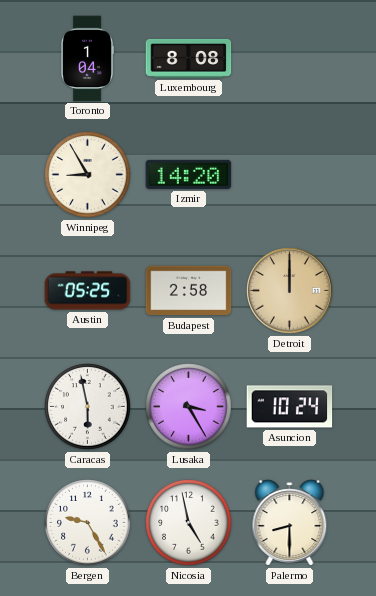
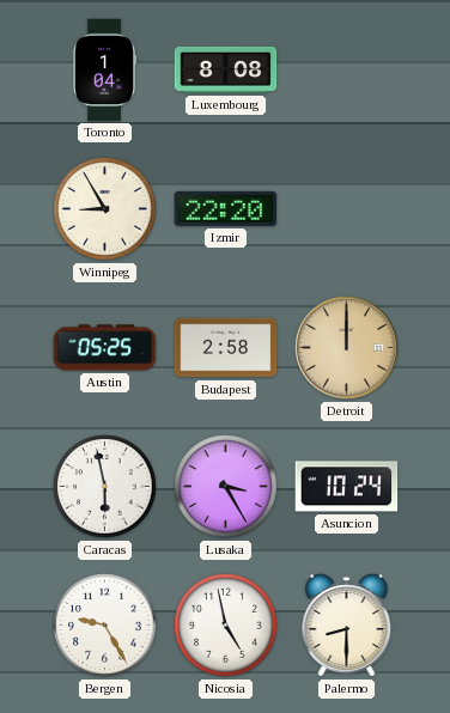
Izmir: 14:20 -> 22:20
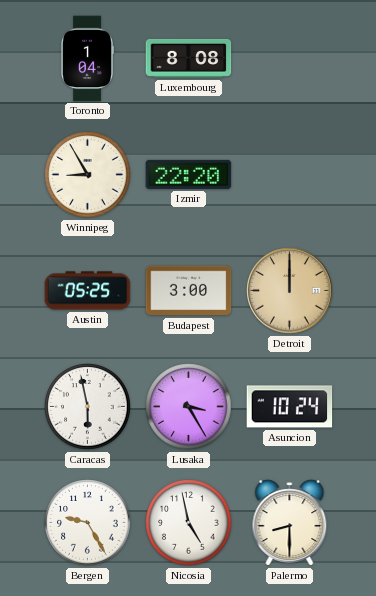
Budapest: 2:58 -> 3:00
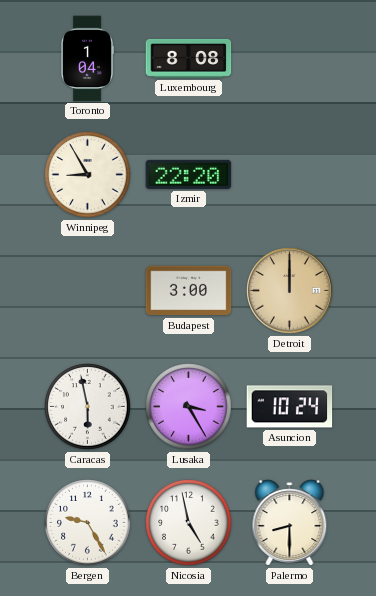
Austin: 05:25 -> none
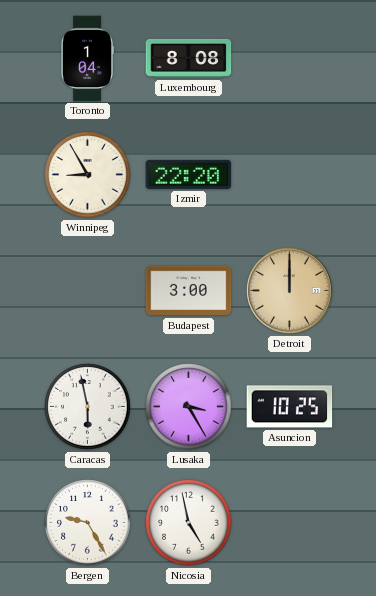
Asuncion: 10:24 -> 10:25
Palermo: 8:30 -> none
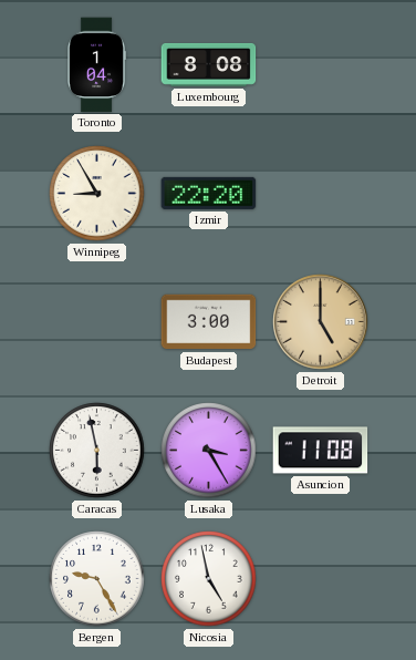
Detroit: 12:00 -> 5:00
Asuncion: 10:25 -> 11:08
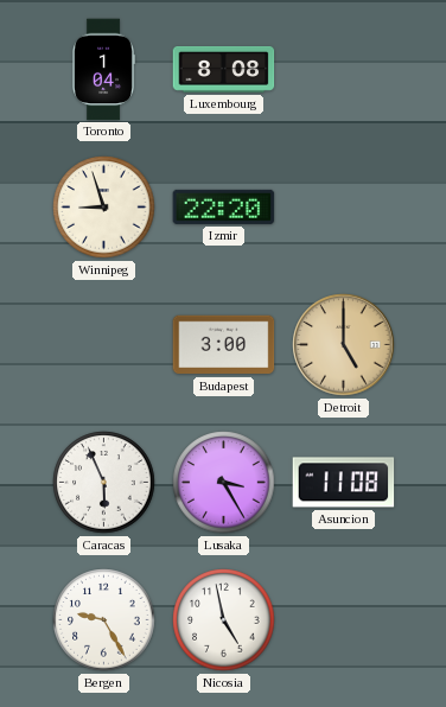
Winnipeg: 8:55 -> 8:57
Caracas: 5:58 -> 5:56
